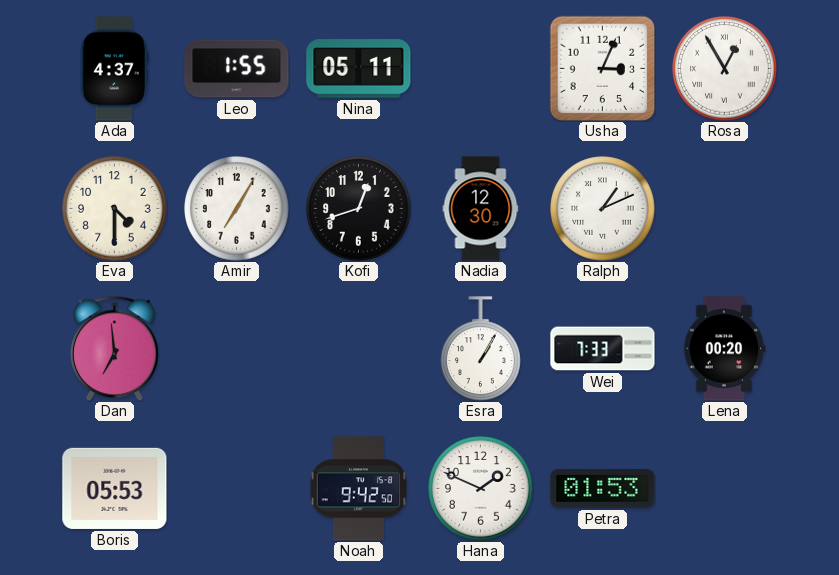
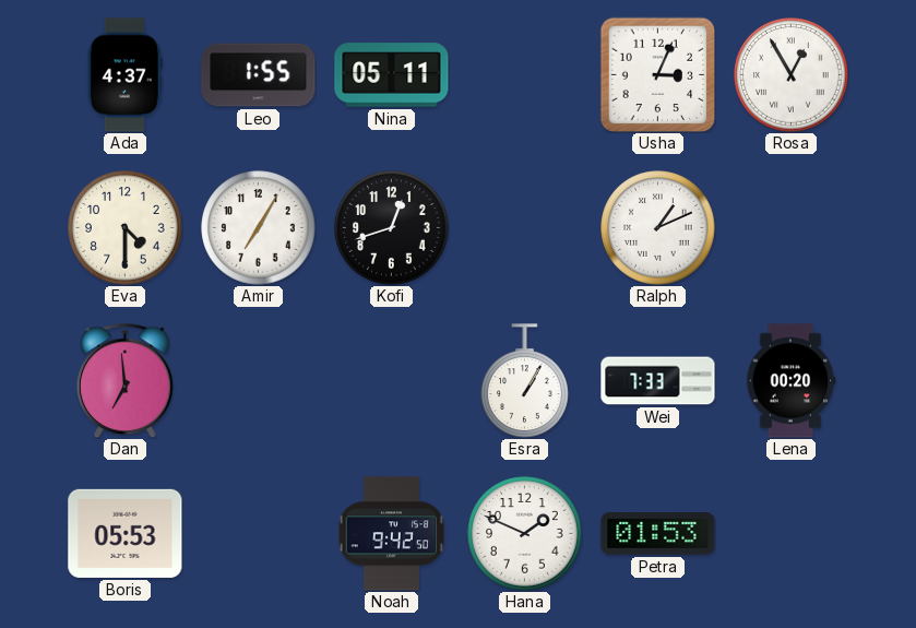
Nadia: 12:30 -> none
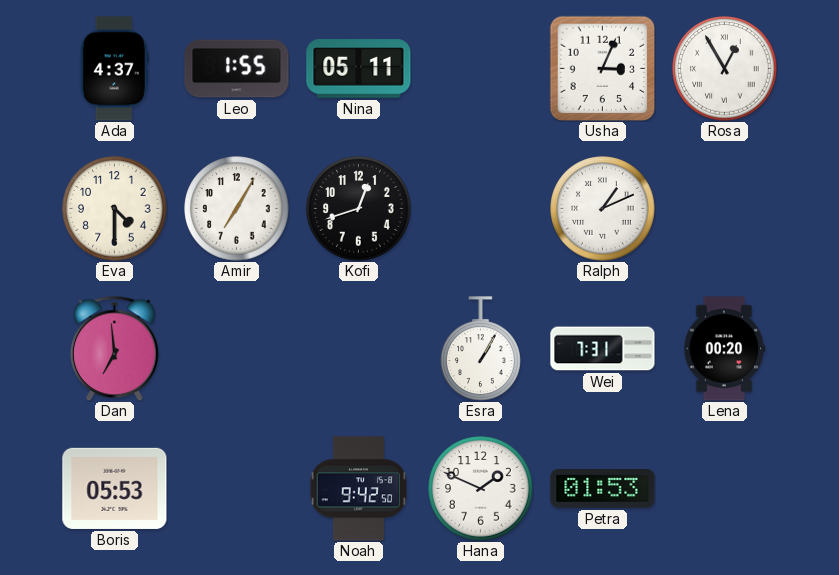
Wei: 7:33 -> 7:31
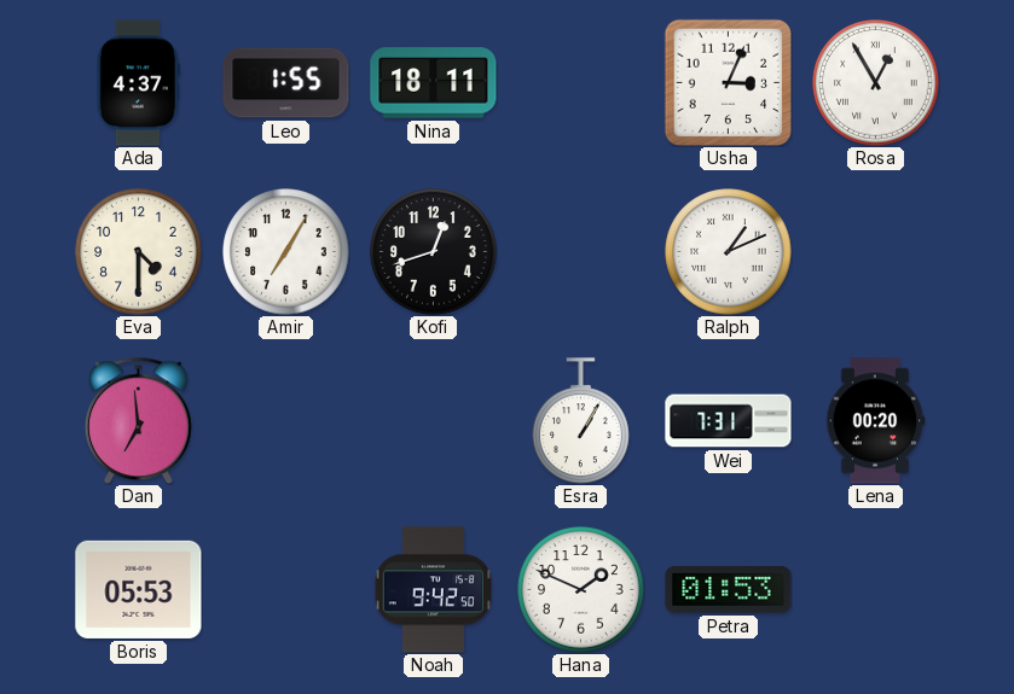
Nina: 05:11 -> 18:11
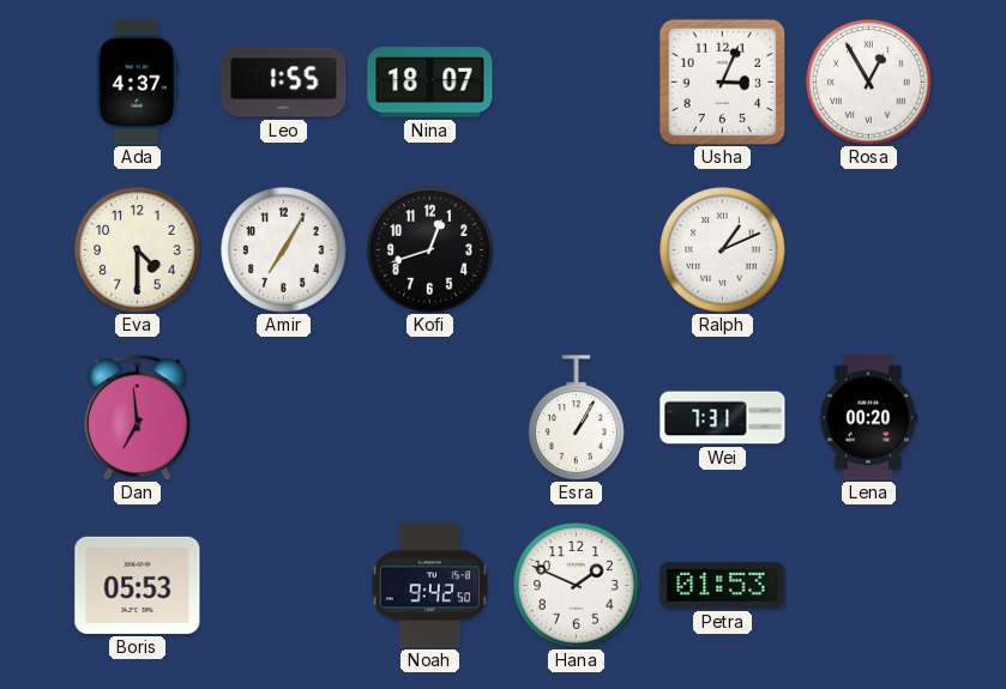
Nina: 18:11 -> 18:07
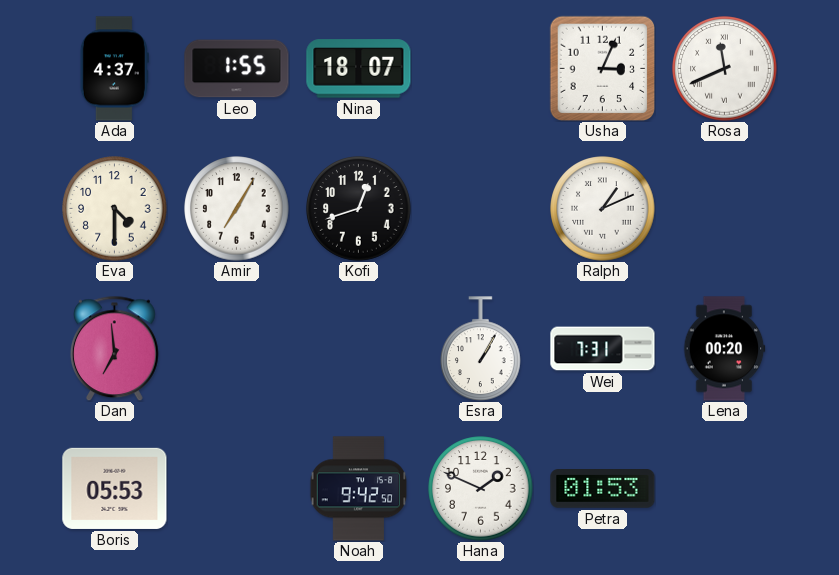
Rosa: 12:55 -> 11:41
